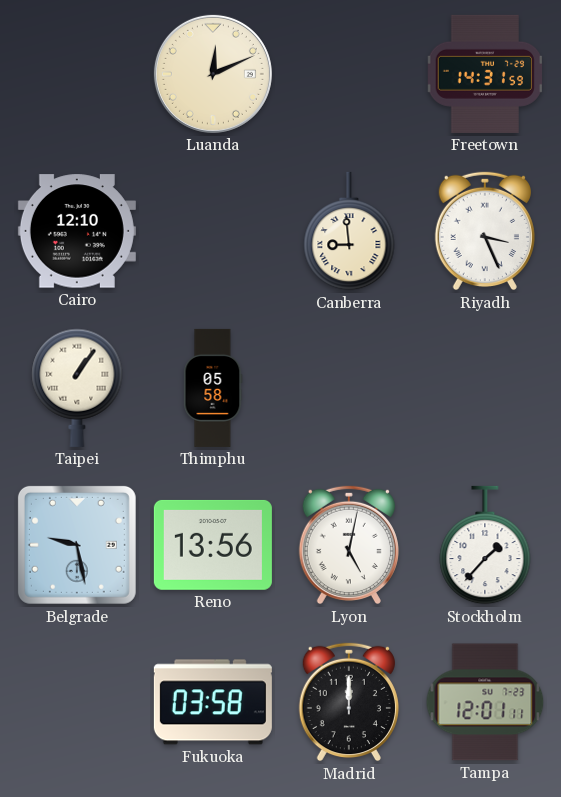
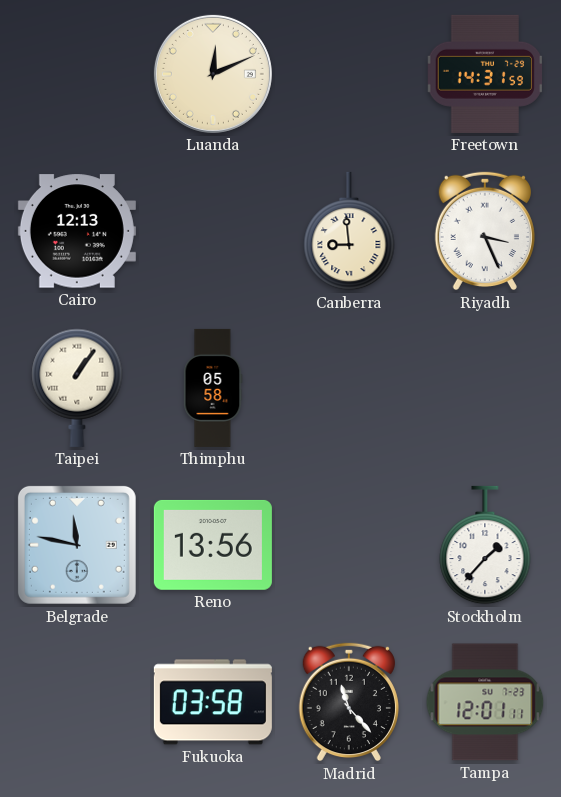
Cairo: 12:10 -> 12:13
Belgrade: 9:28 -> 11:47
Lyon: 5:02 -> none
Madrid: 12:00 -> 11:23
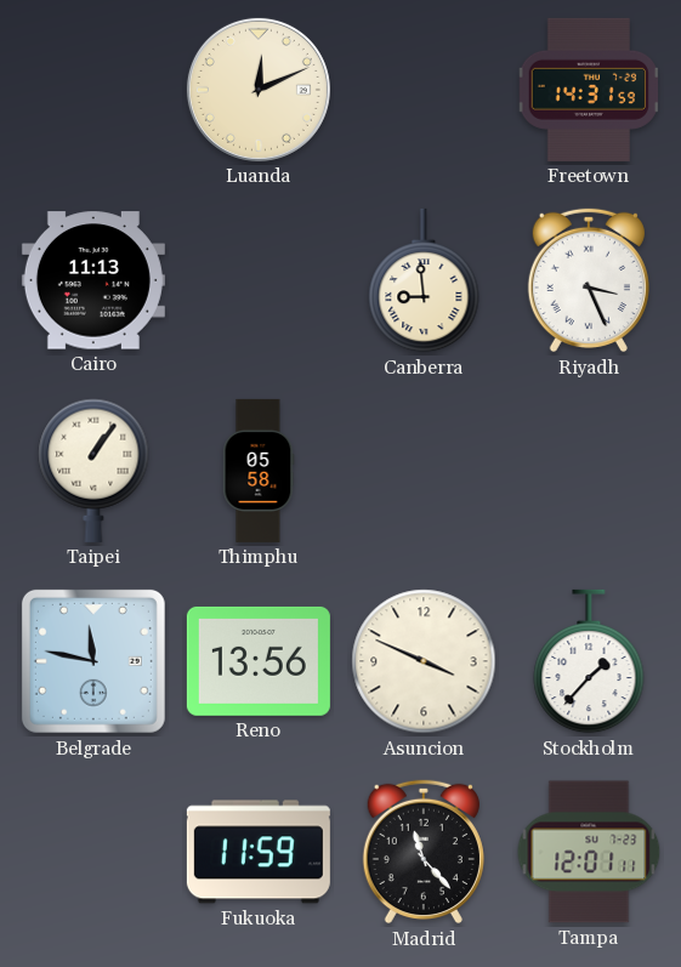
Cairo: 12:13 -> 11:13
Asuncion: none -> 3:49
Fukuoka: 03:58 -> 11:59
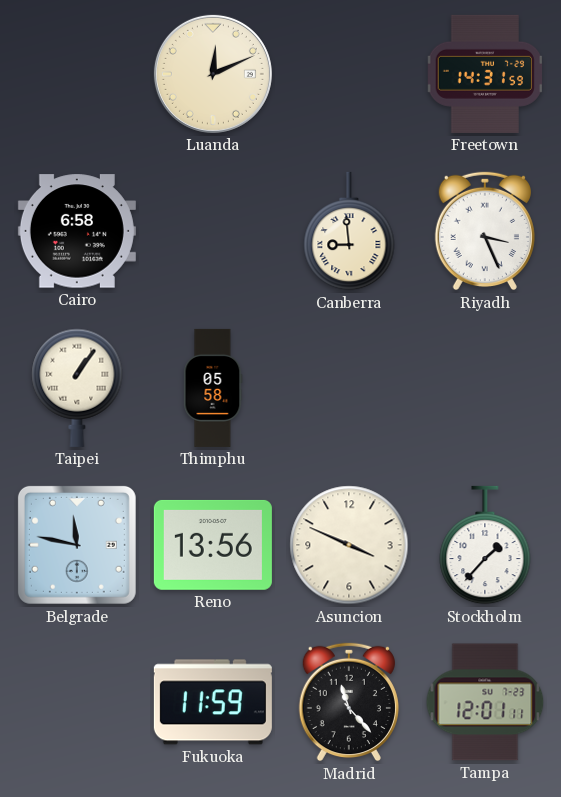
Cairo: 11:13 -> 6:58
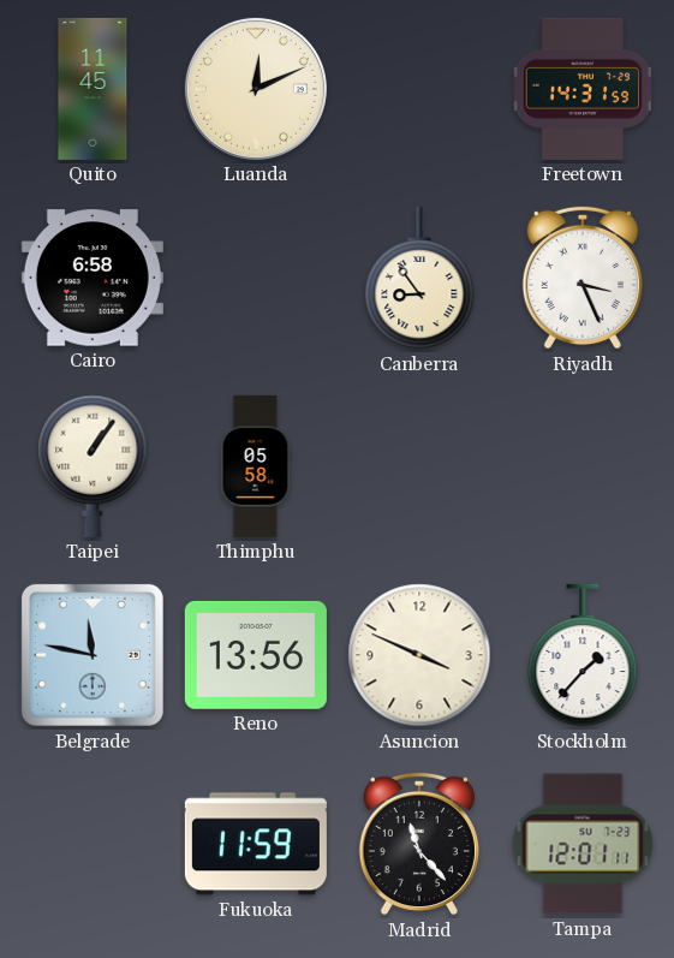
Quito: none -> 11:45
Canberra: 8:59 -> 8:54
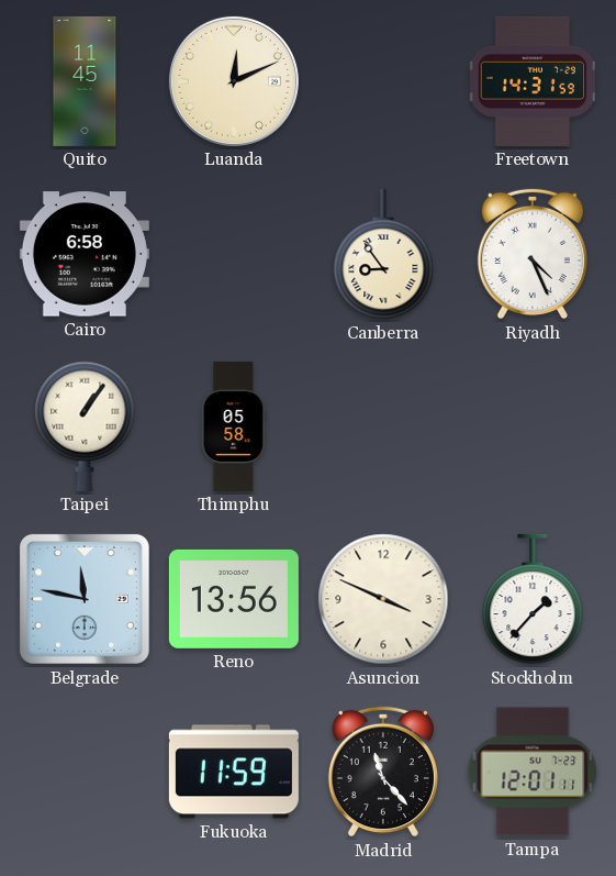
Riyadh: 3:26 -> 4:26
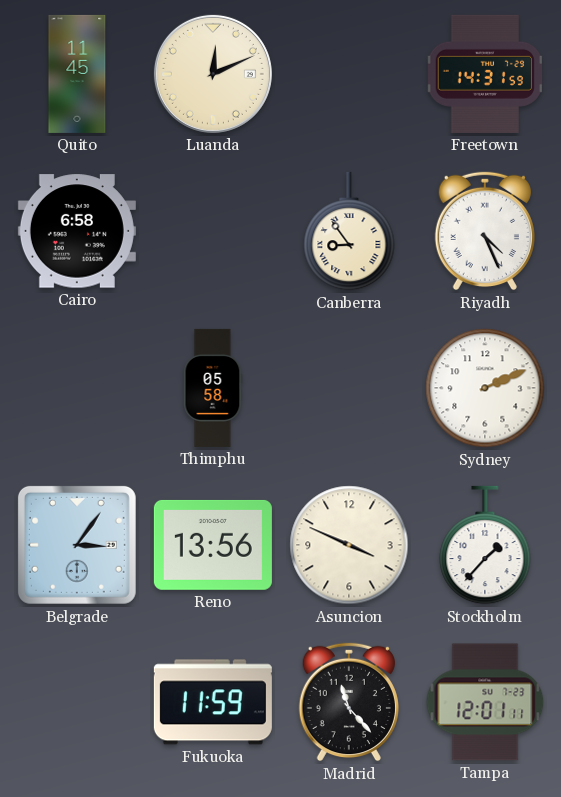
Taipei: 1:06 -> none
Sydney: none -> 2:11
Belgrade: 11:47 -> 3:06
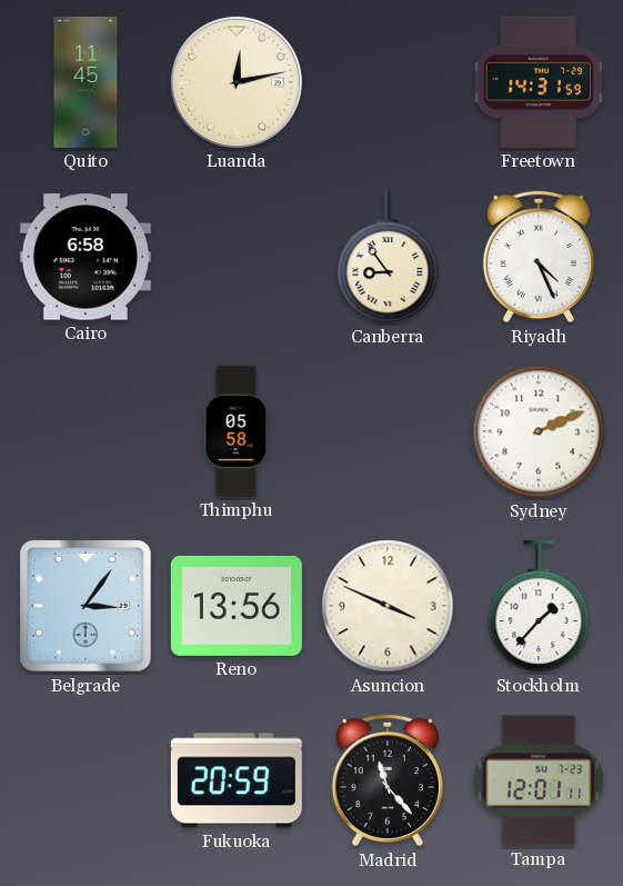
Luanda: 12:11 -> 12:13
Fukuoka: 11:59 -> 20:59
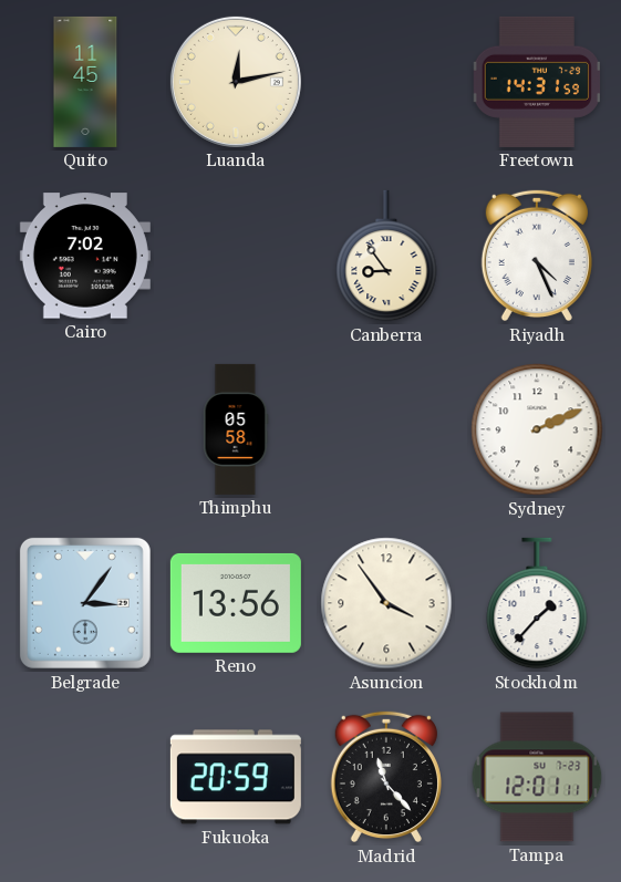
Cairo: 6:58 -> 7:02
Asuncion: 3:49 -> 3:54
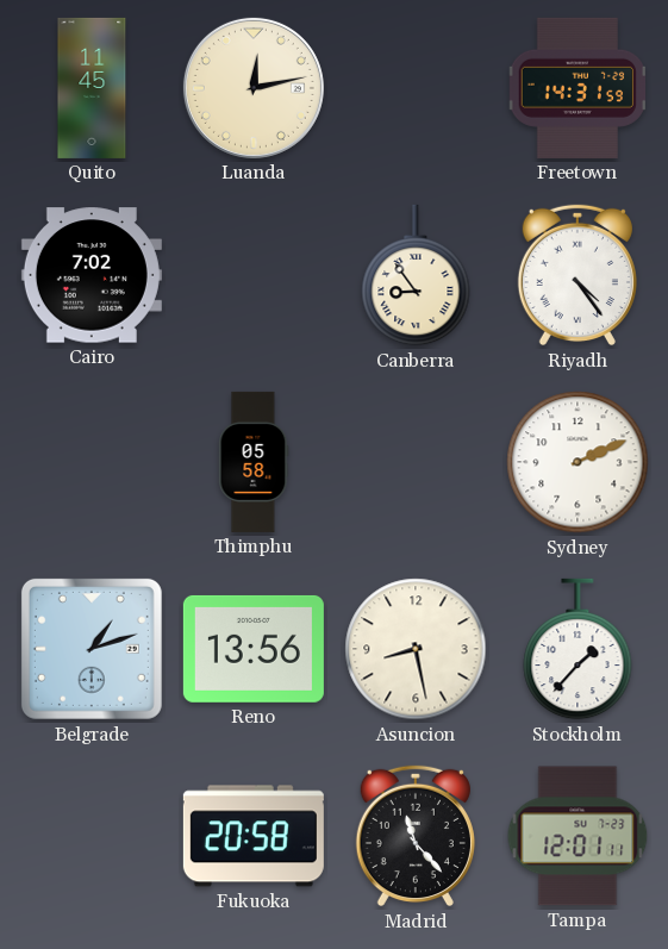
Riyadh: 4:26 -> 4:24
Belgrade: 3:06 -> 1:12
Asuncion: 3:54 -> 8:28
Fukuoka: 20:59 -> 20:58
